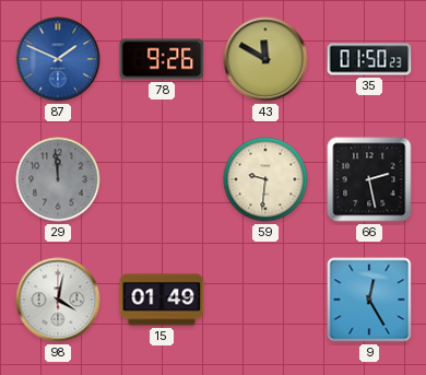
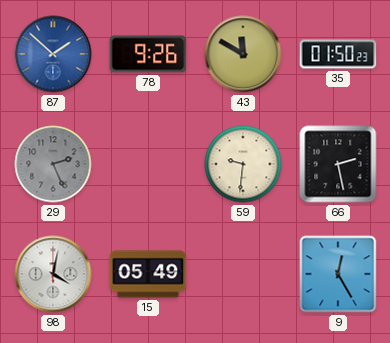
87: 1:49 -> 1:52
29: 11:59 -> 2:26
15: 01:49 -> 05:49
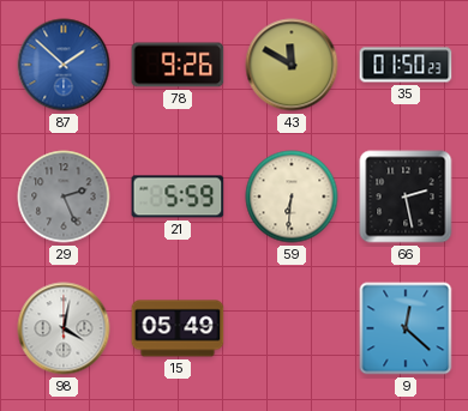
21: none -> 5:59
59: 9:31 -> 6:31
9: 12:25 -> 12:22
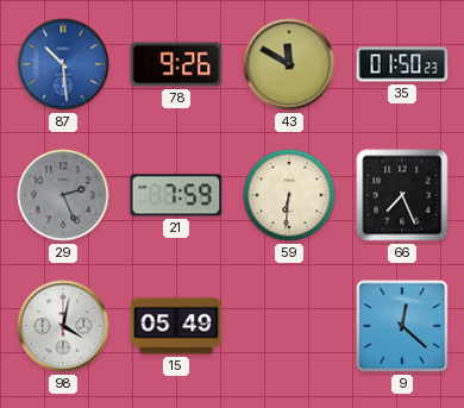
87: 1:52 -> 10:29
21: 5:59 -> 7:59
66: 2:28 -> 7:26
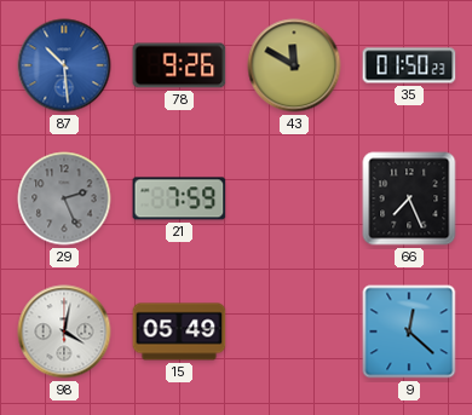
59: 6:31 -> none
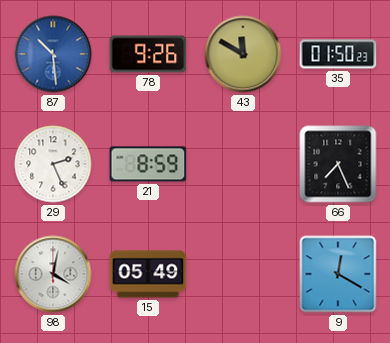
29 dial: grey -> white
21: 7:59 -> 8:59
9: 12:22 -> 12:20
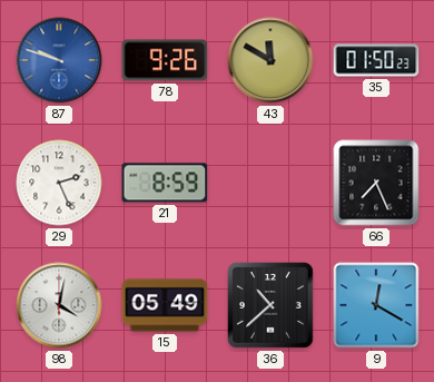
87: 10:29 -> 9:48
36: none -> 10:38
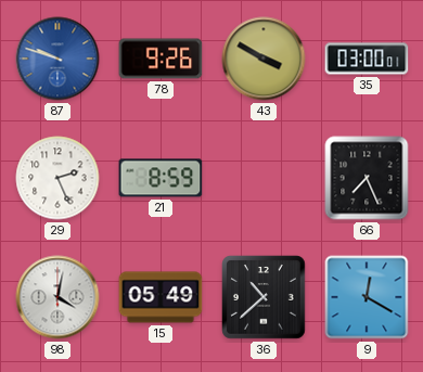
43: 11:50 -> 3:50
35: 01:50 -> 03:00
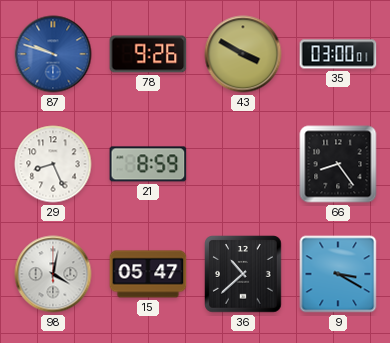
29: 2:26 -> 8:26
66: 7:26 -> 8:24
15: 05:49 -> 05:47
9: 12:20 -> 3:20
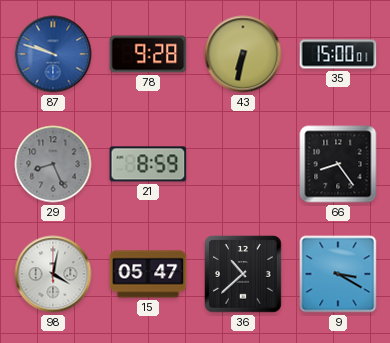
78: 9:26 -> 9:28
43: 3:50 -> 6:32
35: 03:00 -> 15:00
29 dial: white -> grey
